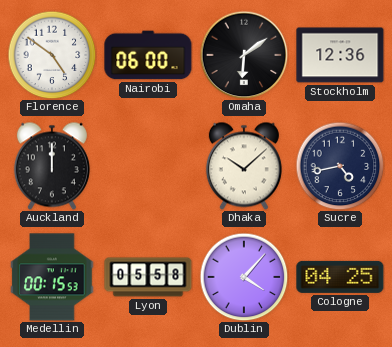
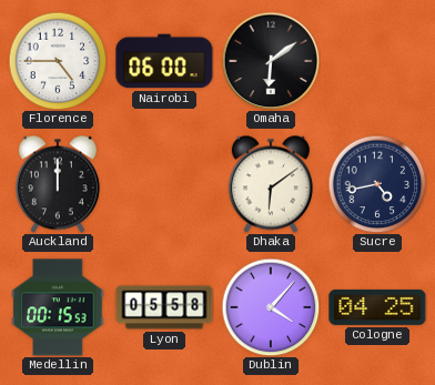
Florence: 4:51 -> 4:45
Stockholm: 12:36 -> none
Dhaka: 10:08 -> 6:09
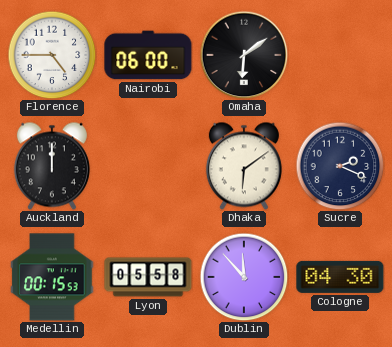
Sucre: 4:43 -> 2:19
Dublin: 4:07 -> 11:53
Cologne: 04:25 -> 04:30
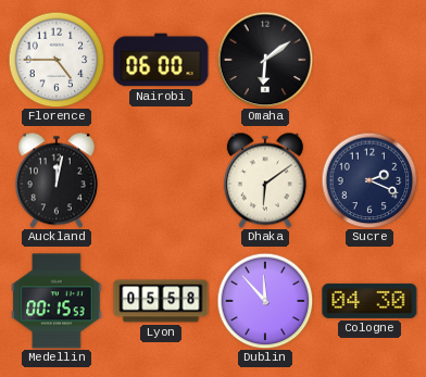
Auckland: 12:00 -> 12:02
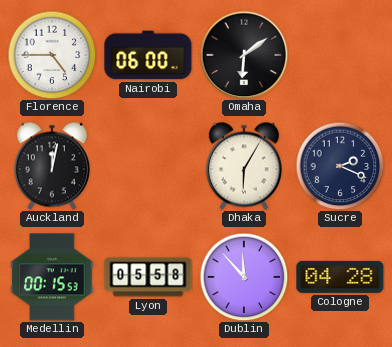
Dhaka: 6:09 -> 6:05
Cologne: 04:30 -> 04:28
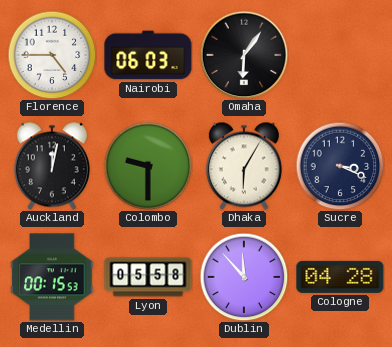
Nairobi: 06:00 -> 06:03
Omaha: 6:09 -> 6:06
Colombo: none -> 9:30
Sucre: 2:19 -> 3:19
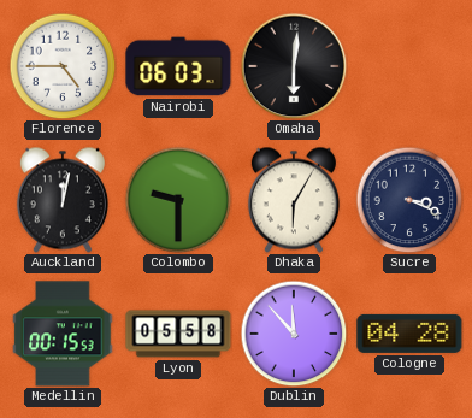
Omaha: 6:06 -> 6:01
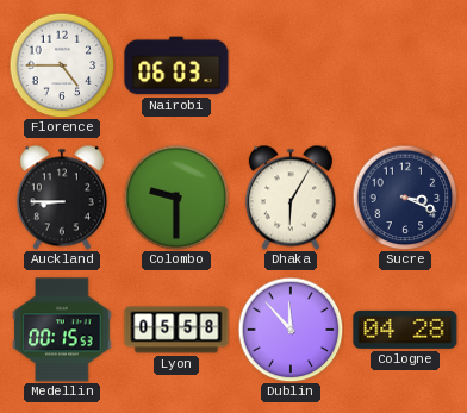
Omaha: 6:01 -> none
Auckland: 12:02 -> 8:45
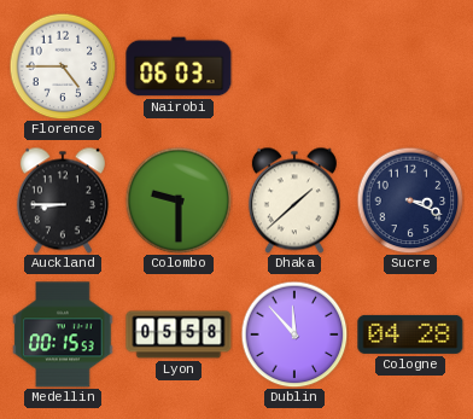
Dhaka: 6:05 -> 1:38
